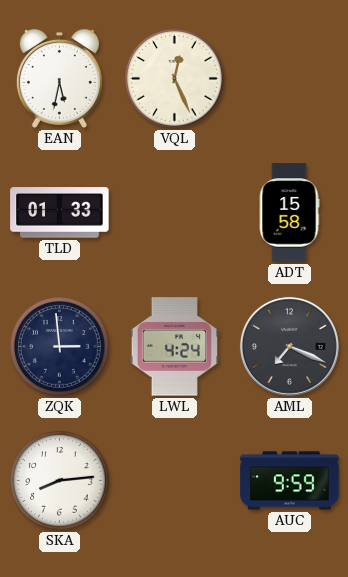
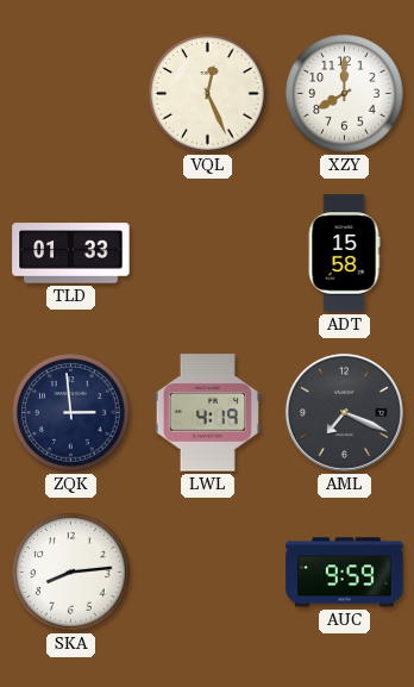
EAN: 5:32 -> none
XZY: none -> 8:00
LWL: 4:24 -> 4:19
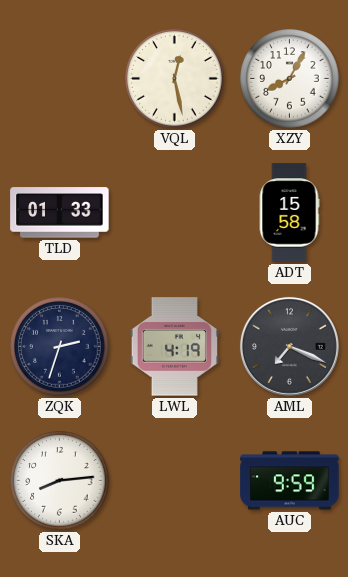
VQL: 12:26 -> 12:28
XZY: 8:00 -> 8:05
ZQK: 2:59 -> 2:33
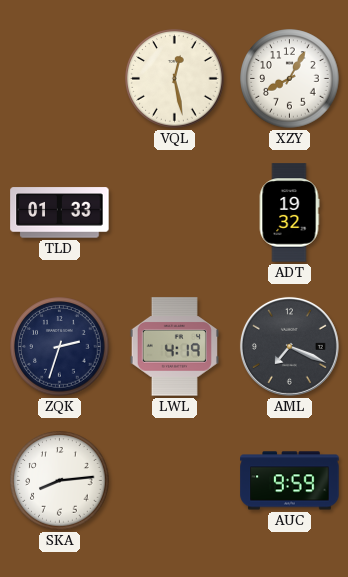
ADT: 15:58 -> 19:32
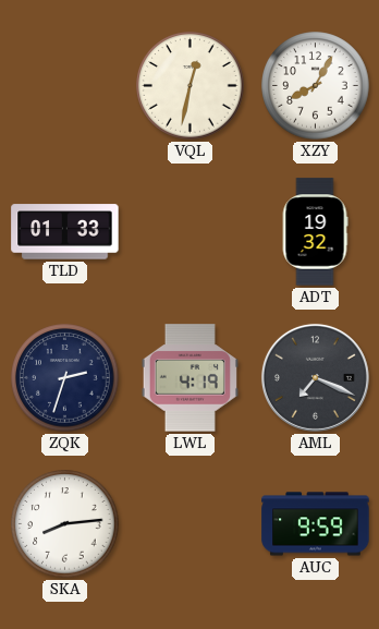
VQL: 12:28 -> 12:32
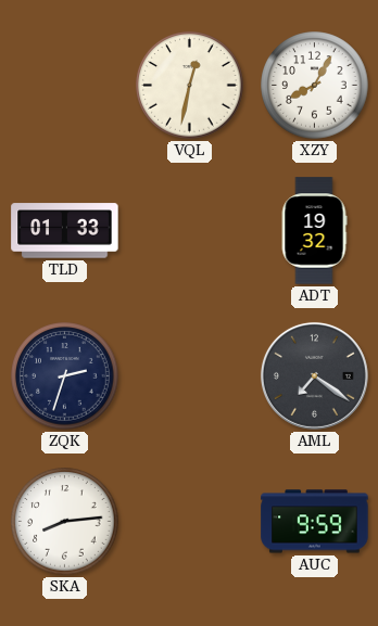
LWL: 4:19 -> none
AML: 7:19 -> 7:21
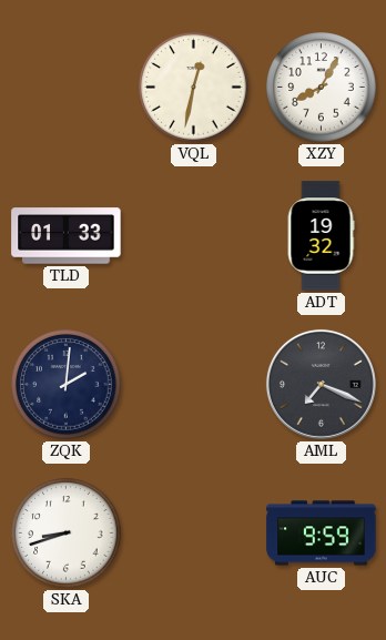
ZQK: 2:33 -> 2:01
AML: 7:21 -> 7:19
SKA: 8:14 -> 8:42
